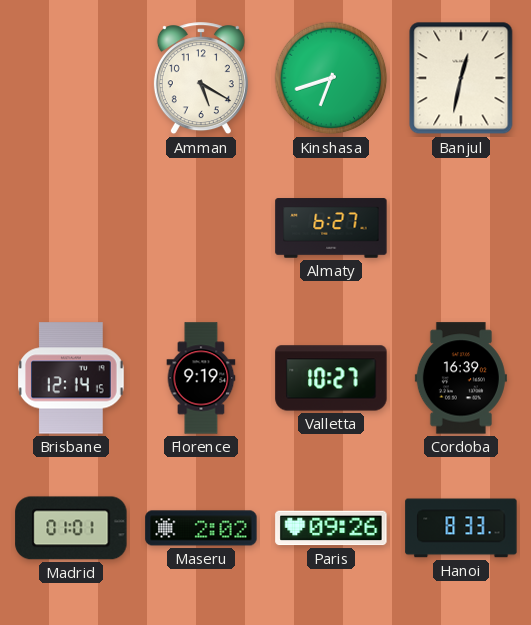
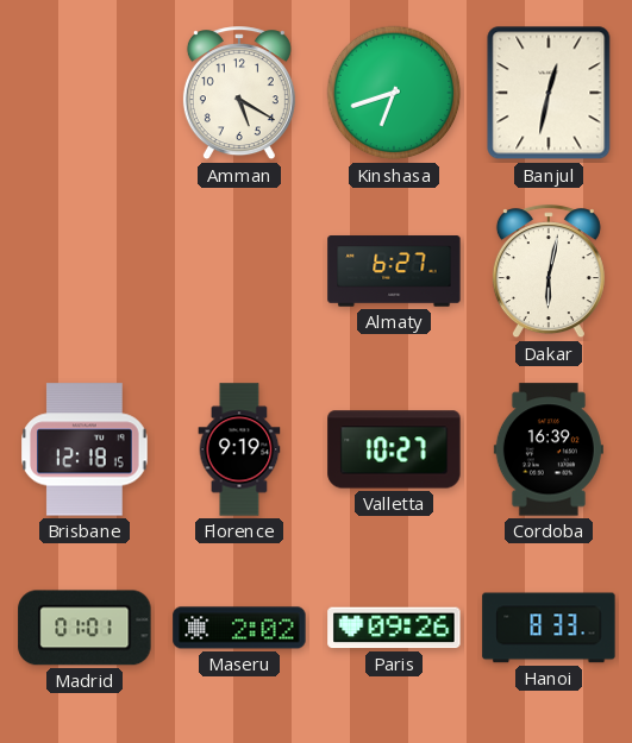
Dakar: none -> 6:02
Brisbane: 12:14 -> 12:18
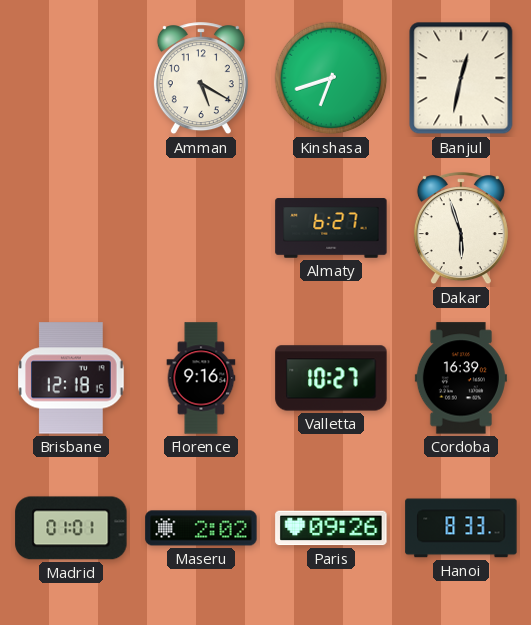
Dakar: 6:02 -> 5:57
Florence: 9:19 -> 9:16
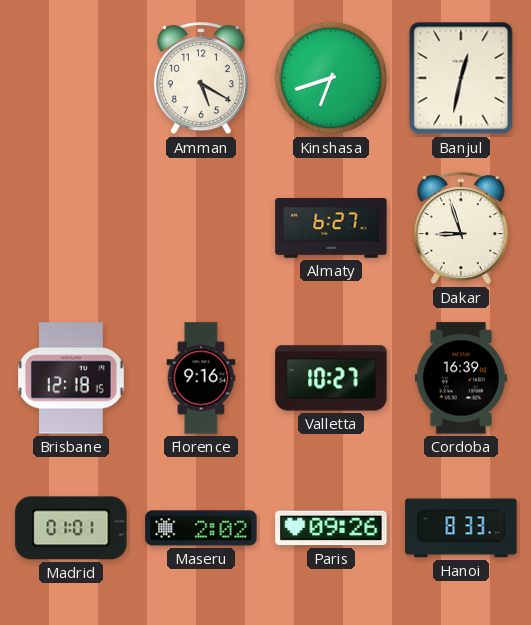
Dakar: 5:57 -> 8:57
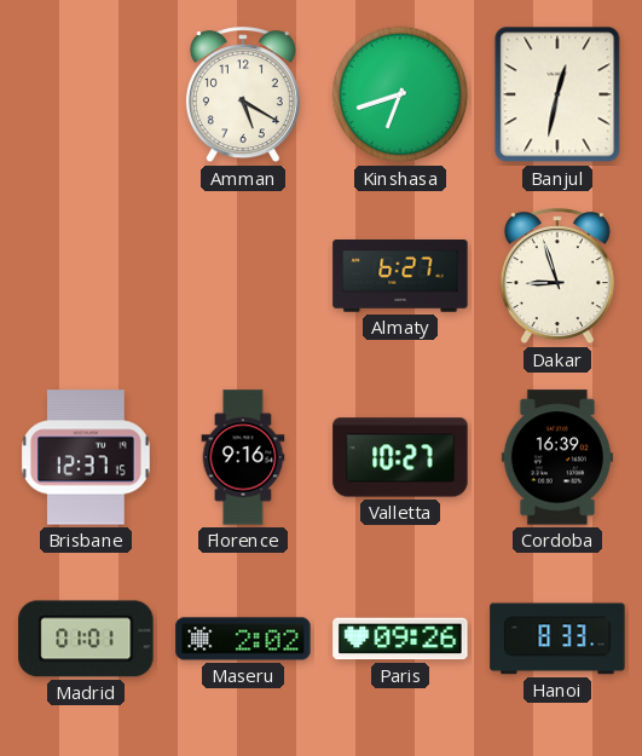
Brisbane: 12:18 -> 12:37
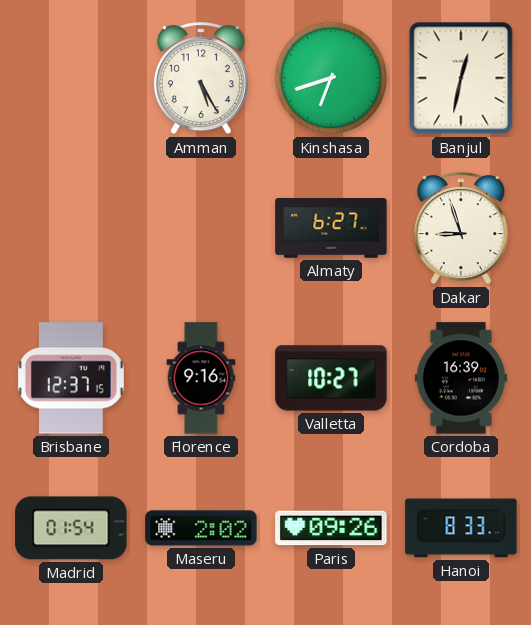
Amman: 5:20 -> 5:25
Madrid: 01:01 -> 01:54
